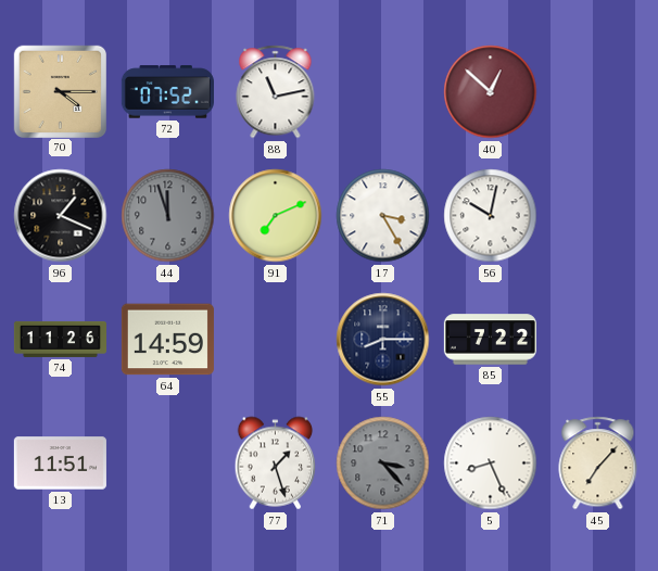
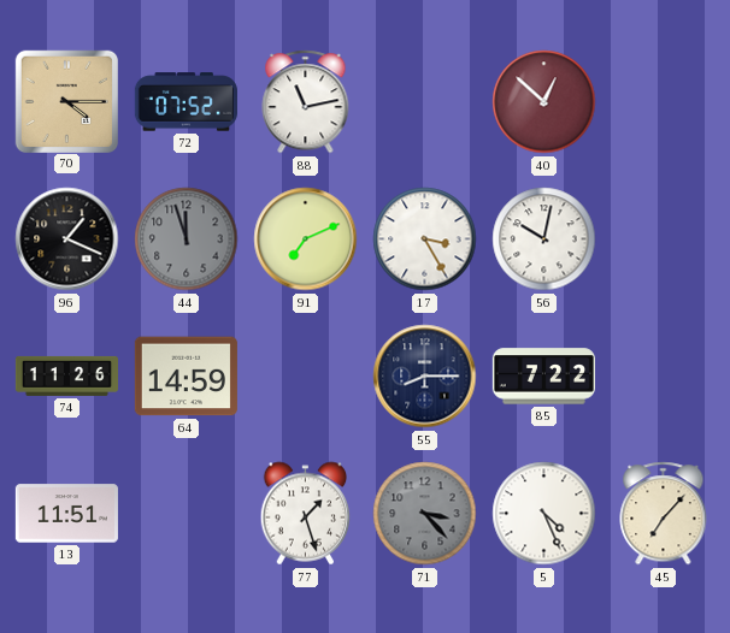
5: 8:26 -> 4:26
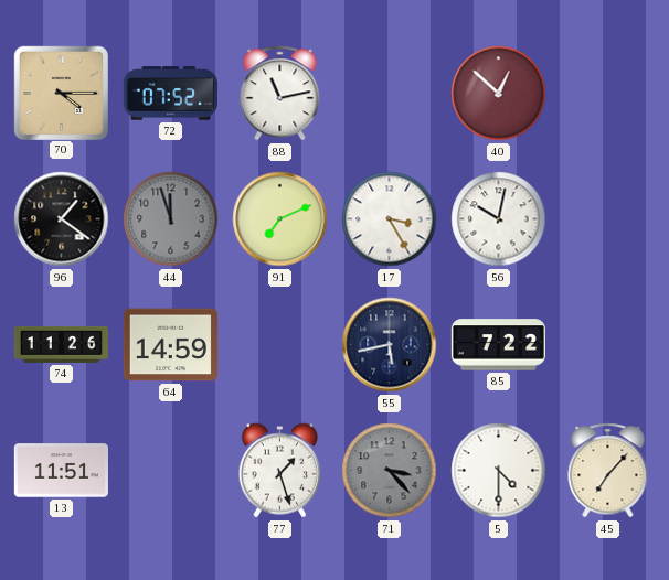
96: 1:19 -> 1:21
55: 8:15 -> 5:43
5: 4:26 -> 4:30
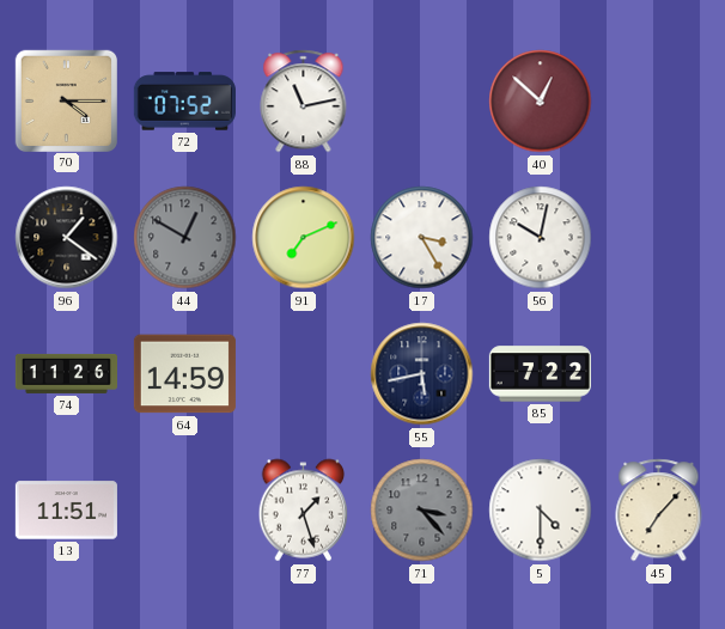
44: 11:57 -> 12:50
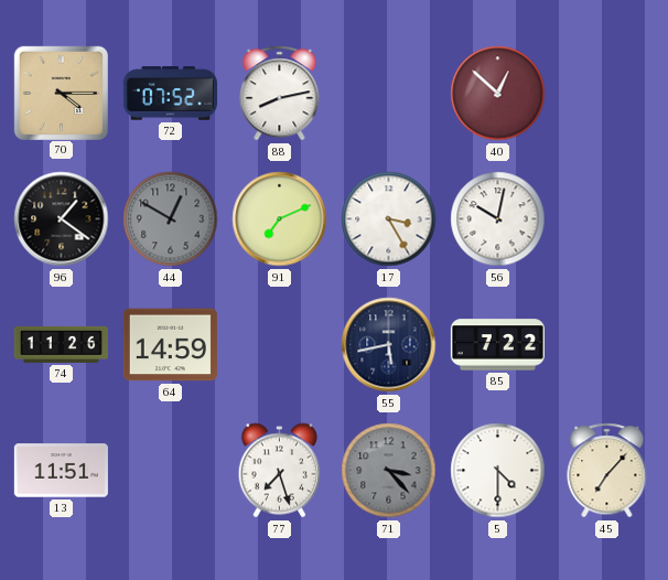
88: 11:13 -> 8:13
77: 1:27 -> 7:27
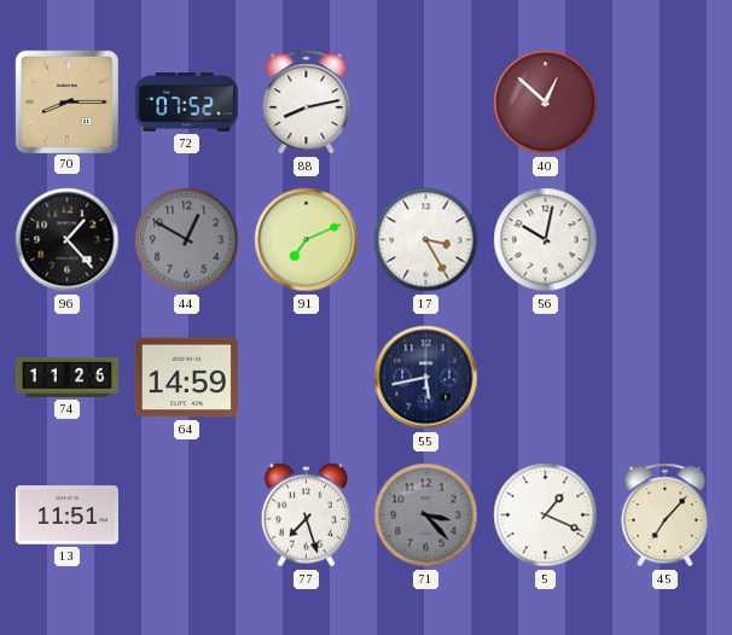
70: 4:15 -> 8:15
96: 1:21 -> 1:23
85: 7:22 -> none
5: 4:30 -> 1:19
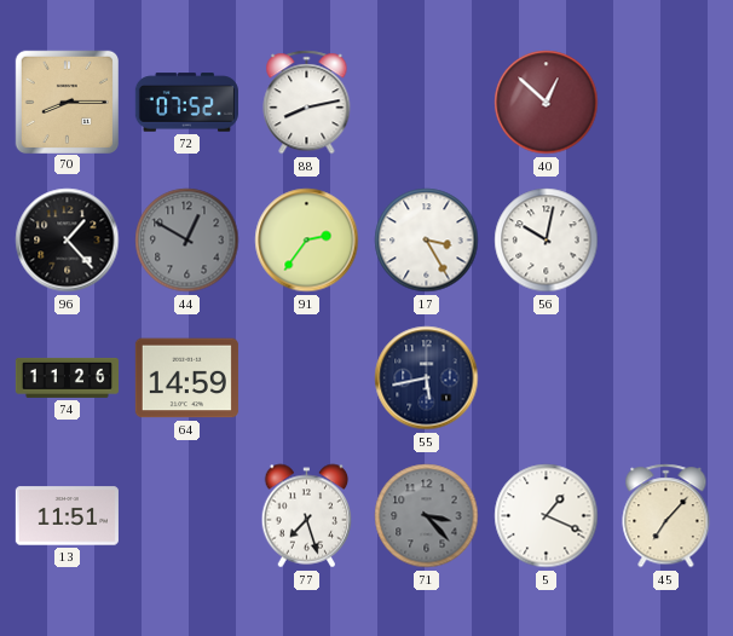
91: 7:11 -> 2:36
